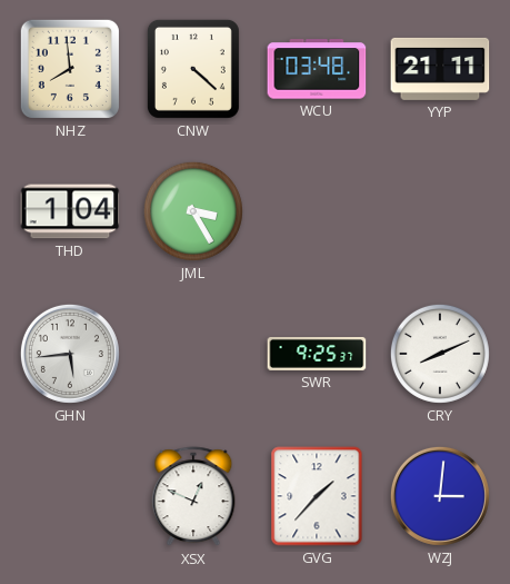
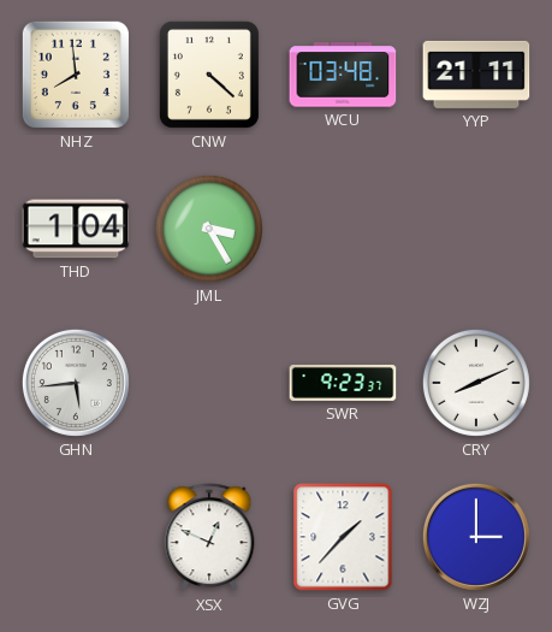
SWR: 9:25 -> 9:23
WZJ: 3:01 -> 3:00
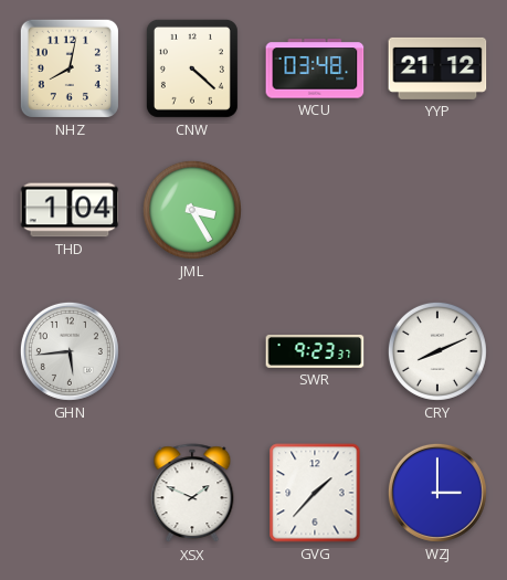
NHZ: 7:59 -> 8:02
YYP: 21:11 -> 21:12
XSX: 12:49 -> 1:49
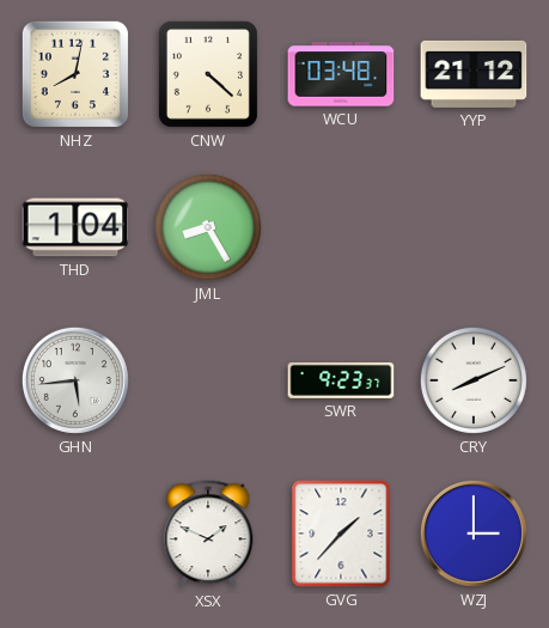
JML: 3:25 -> 8:25
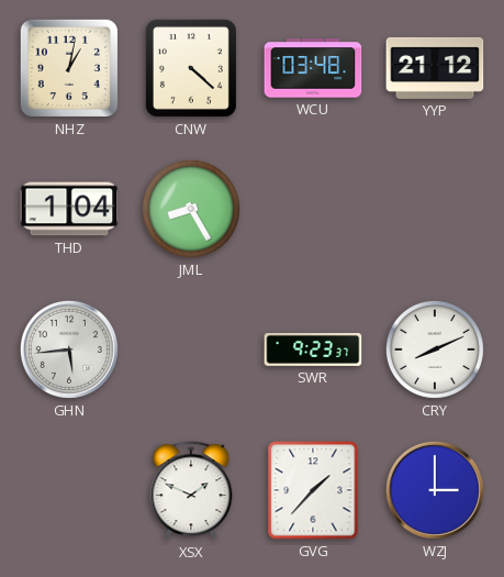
NHZ: 8:02 -> 1:02
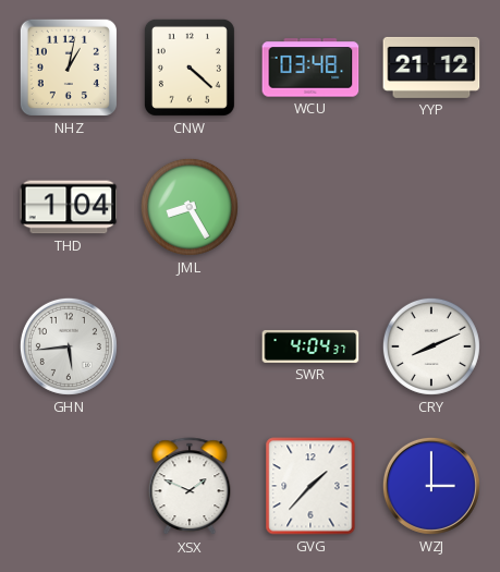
SWR: 9:23 -> 4:04
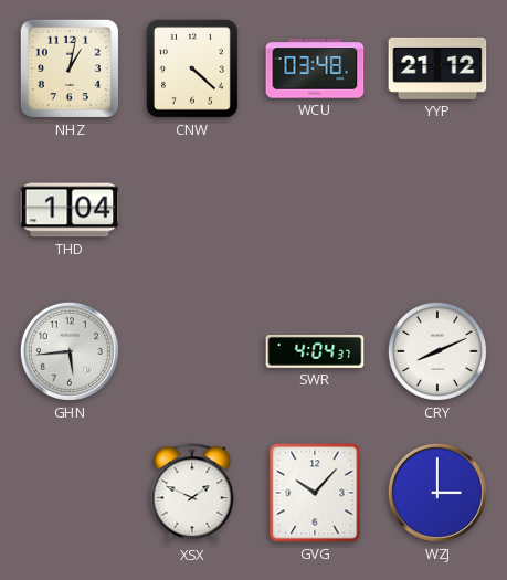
JML: 8:25 -> none
GVG: 1:37 -> 10:07
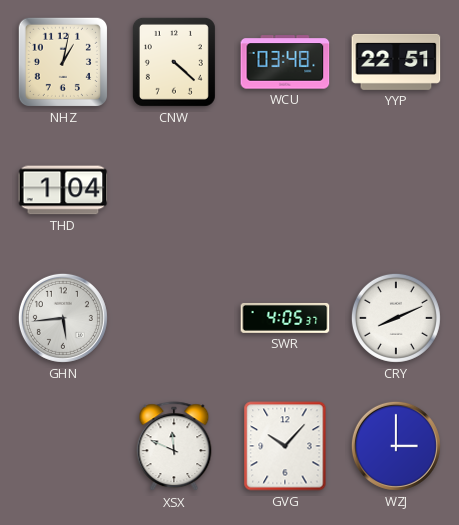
YYP: 21:12 -> 22:51
SWR: 4:04 -> 4:05
XSX: 1:49 -> 11:49
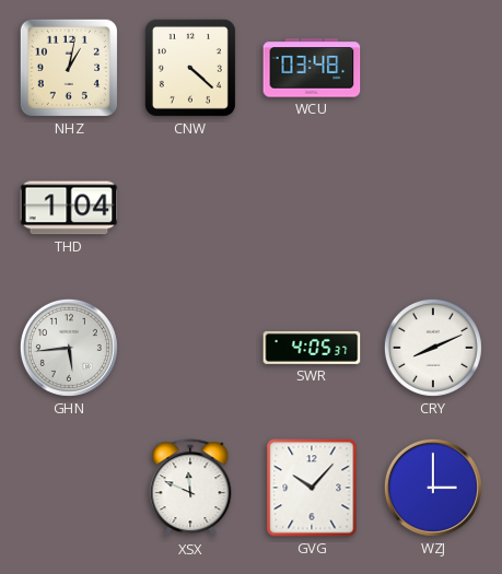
YYP: 22:51 -> none
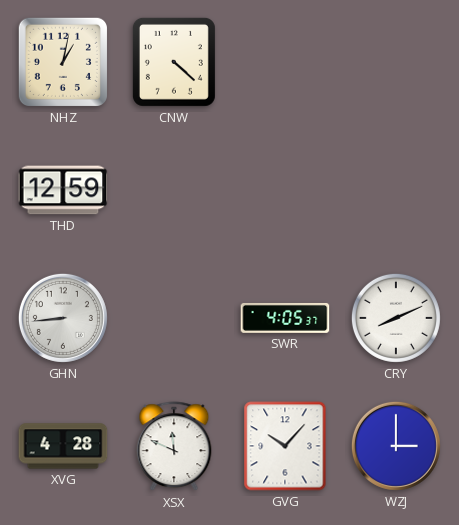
WCU: 03:48 -> none
THD: 1:04 -> 12:59
GHN: 5:44 -> 8:44
XVG: none -> 4:28
